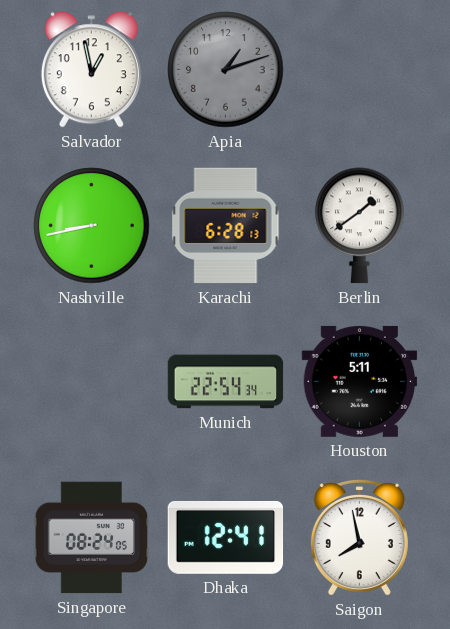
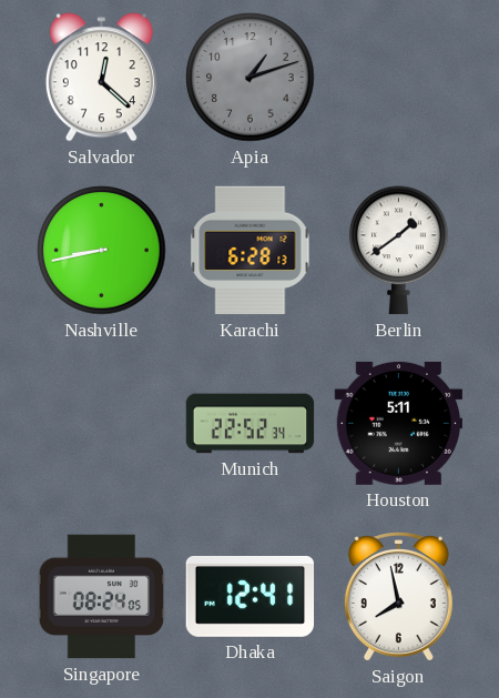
Salvador: 12:58 -> 12:22
Munich: 22:54 -> 22:52
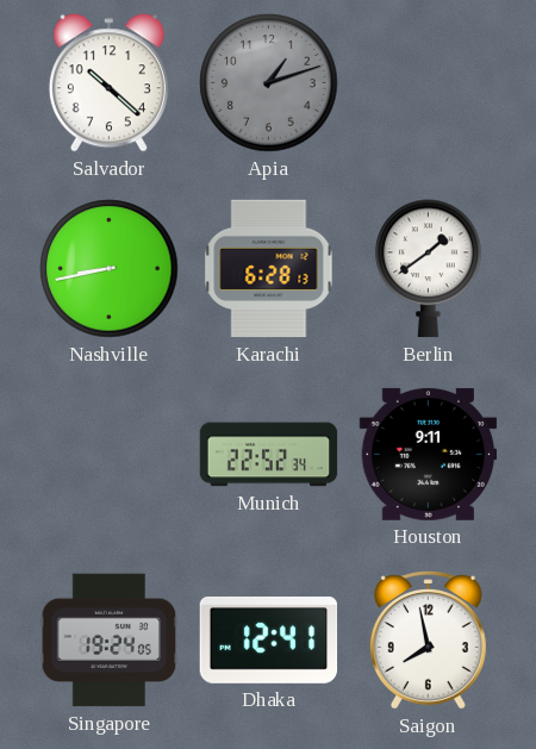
Salvador: 12:22 -> 10:22
Houston: 5:11 -> 9:11
Singapore: 08:24 -> 19:24
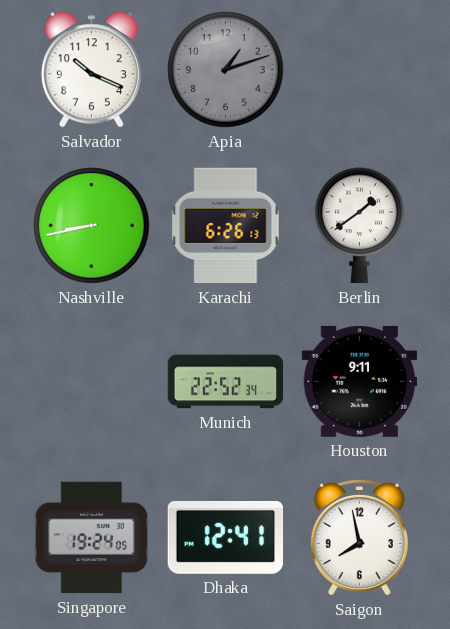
Salvador: 10:22 -> 10:19
Karachi: 6:28 -> 6:26
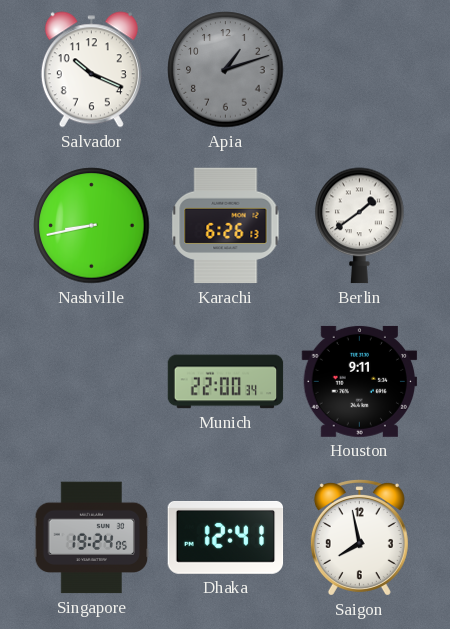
Munich: 22:52 -> 22:00
